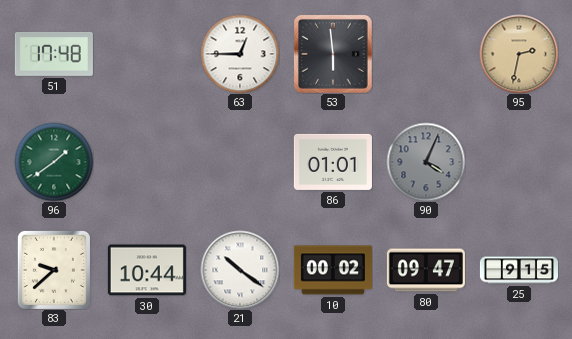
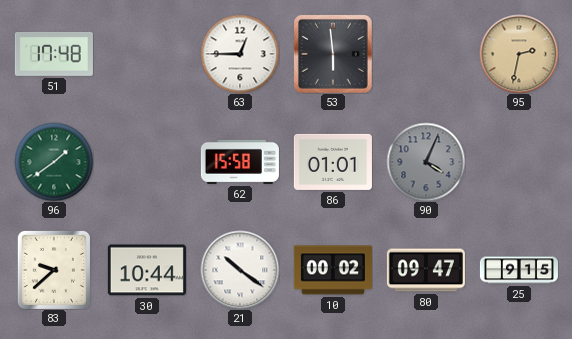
62: none -> 15:58
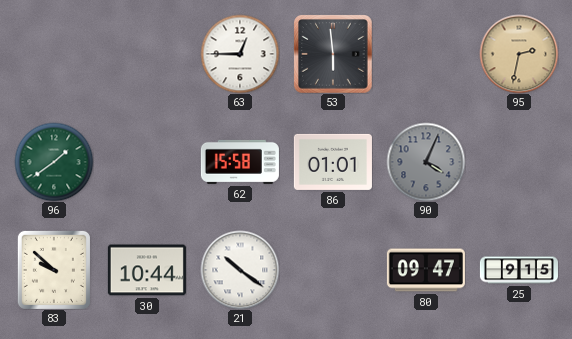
51: 17:48 -> none
83: 9:38 -> 9:52
10: 00:02 -> none
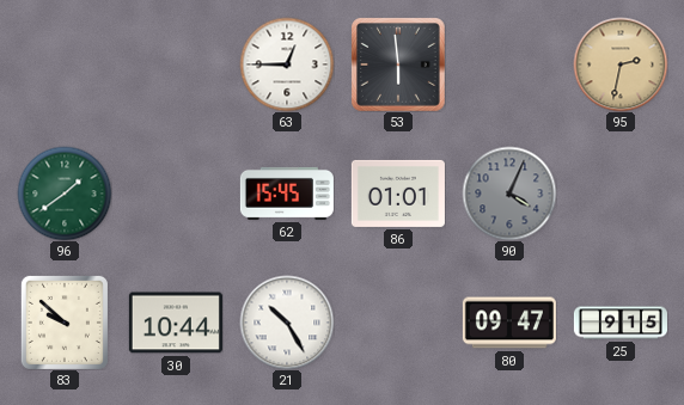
62: 15:58 -> 15:45
21: 10:21 -> 10:25
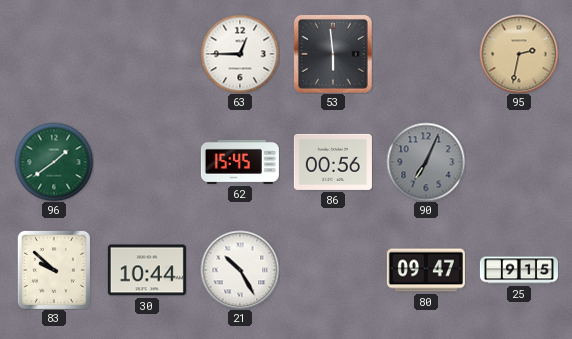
86: 01:01 -> 00:56
90: 4:04 -> 7:04
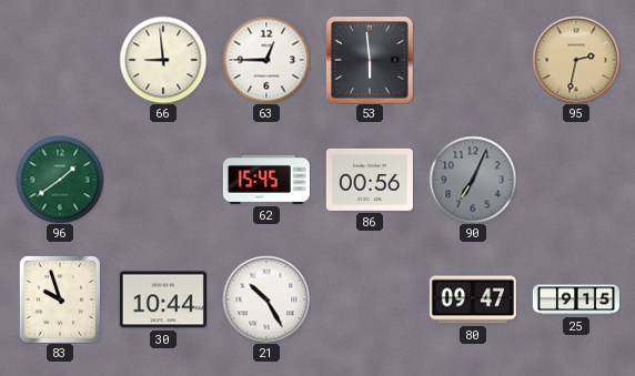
66: none -> 8:59
83: 9:52 -> 9:57
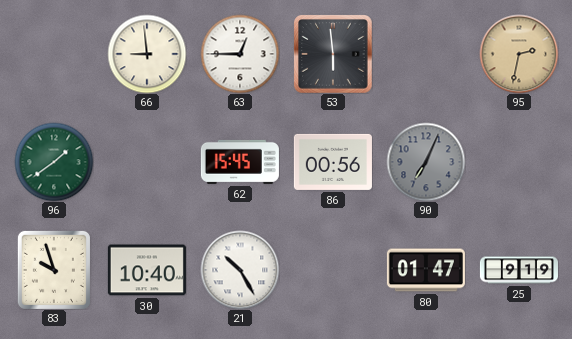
30: 10:44 -> 10:40
80: 09:47 -> 01:47
25: 9:15 -> 9:19
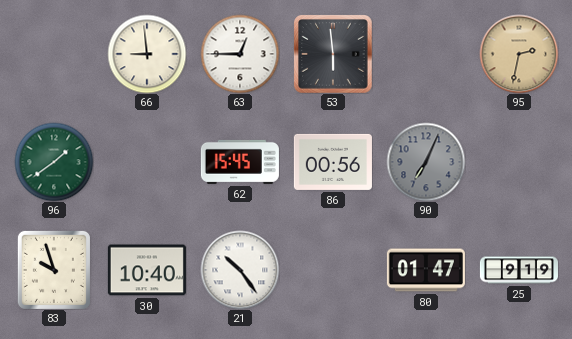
21: 10:25 -> 10:24
